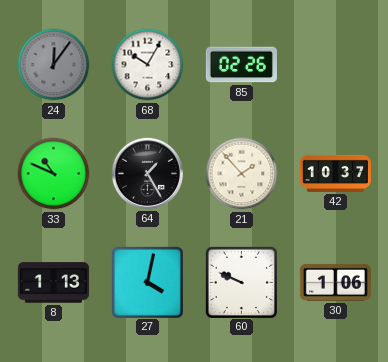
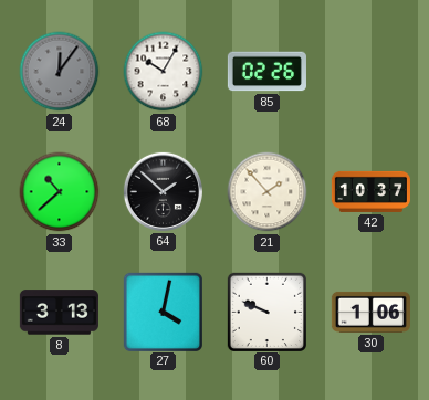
33: 10:49 -> 10:38
64: 1:25 -> 1:52
8: 1:13 -> 3:13
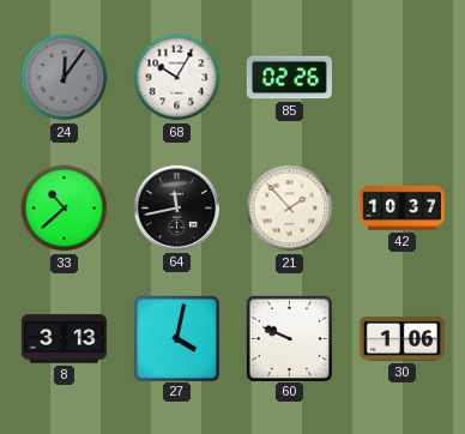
64: 1:52 -> 11:43
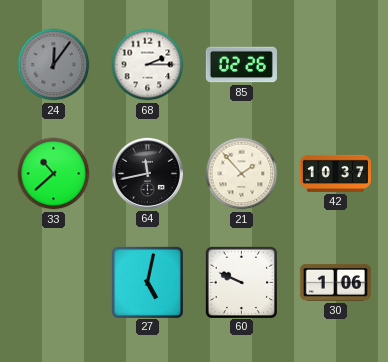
68: 10:05 -> 2:15
8: 3:13 -> none
27: 4:02 -> 5:02
